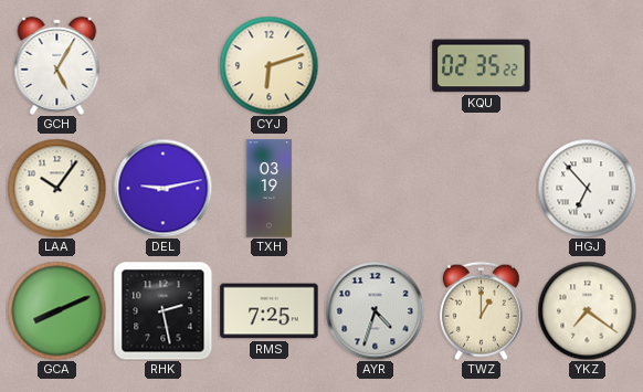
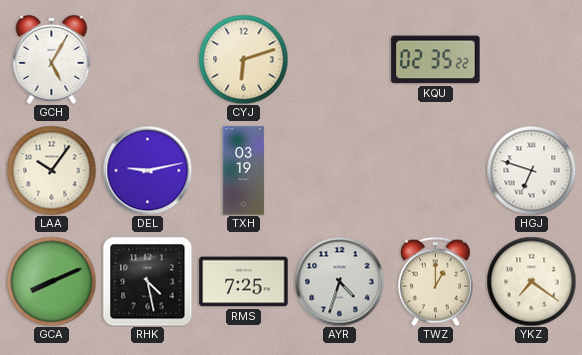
HGJ: 6:53 -> 6:48
RHK: 2:28 -> 4:28
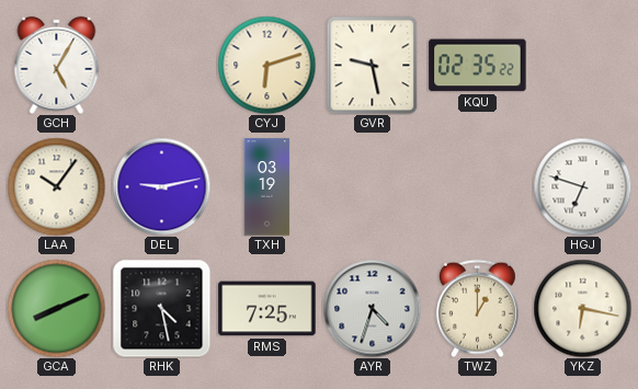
GVR: none -> 9:28
YKZ: 7:21 -> 6:17
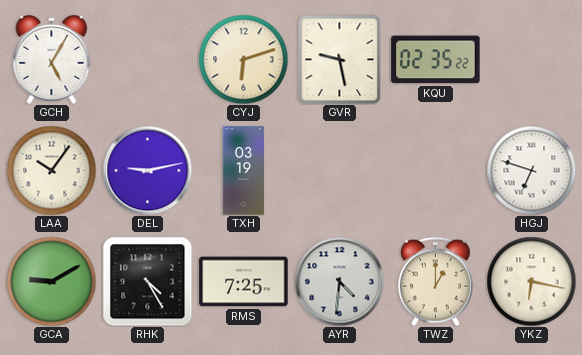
GCA: 8:11 -> 9:10
RHK: 4:28 -> 4:25
AYR: 4:33 -> 4:31
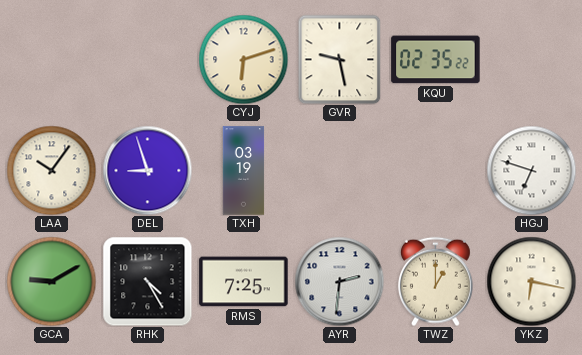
GCH: 5:05 -> none
DEL: 9:13 -> 8:57
AYR: 4:31 -> 2:31
